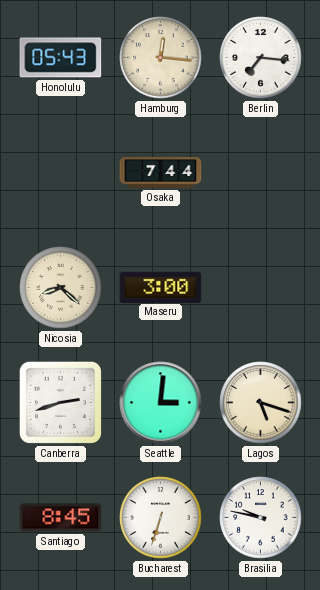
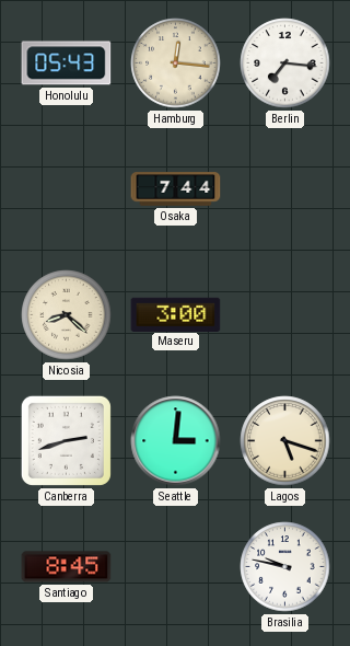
Bucharest: 6:33 -> none
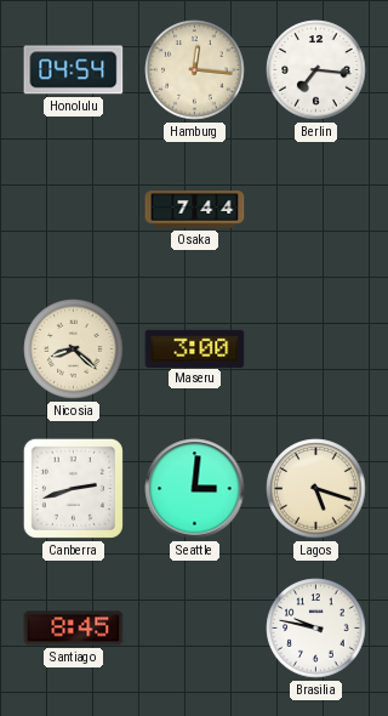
Honolulu: 05:43 -> 04:54
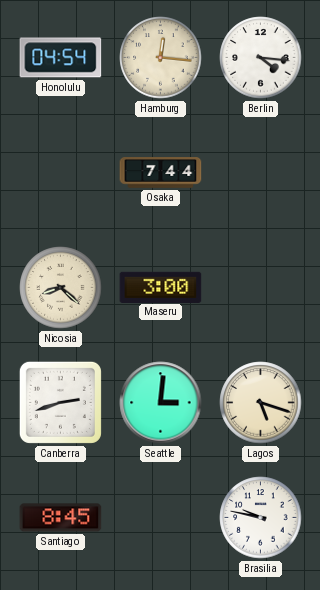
Berlin: 7:16 -> 4:16
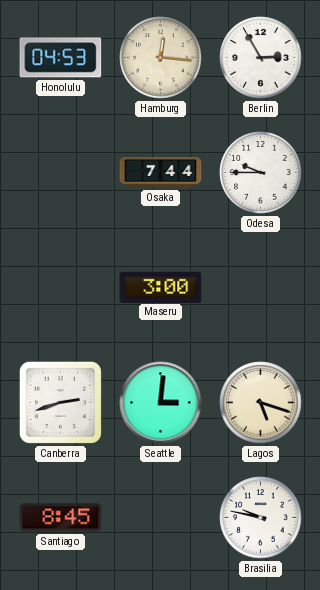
Honolulu: 04:54 -> 04:53
Berlin: 4:16 -> 2:55
Odesa: none -> 9:45
Nicosia: 8:22 -> none
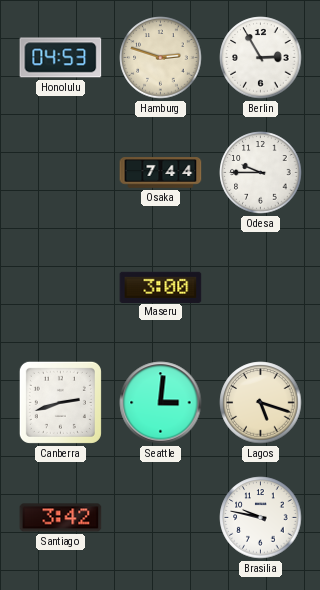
Hamburg: 12:16 -> 2:48
Santiago: 8:45 -> 3:42
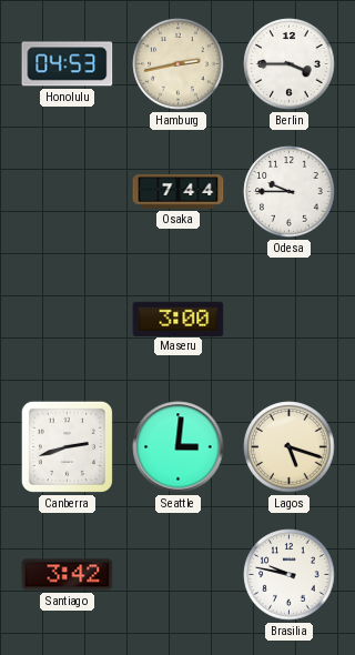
Hamburg: 2:48 -> 2:43
Berlin: 2:55 -> 3:45
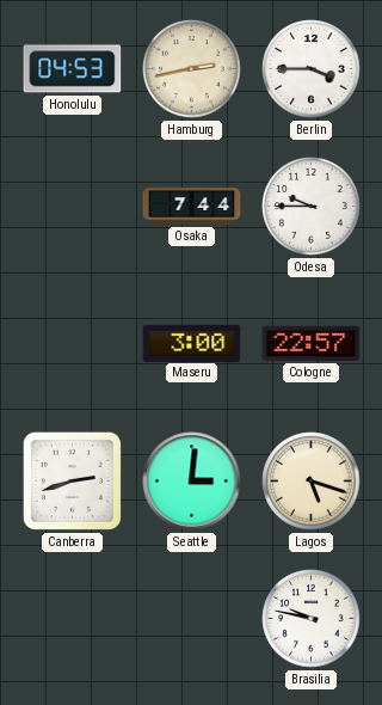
Cologne: none -> 22:57
Santiago: 3:42 -> none
